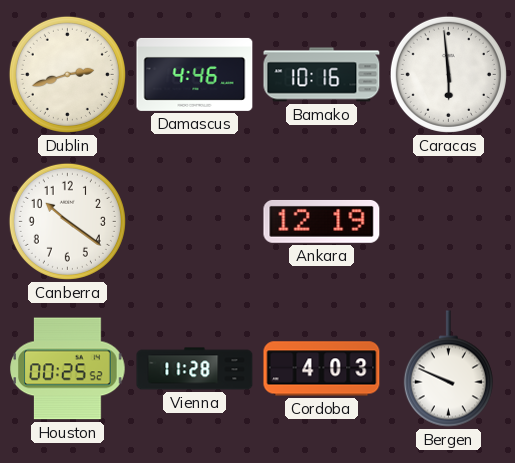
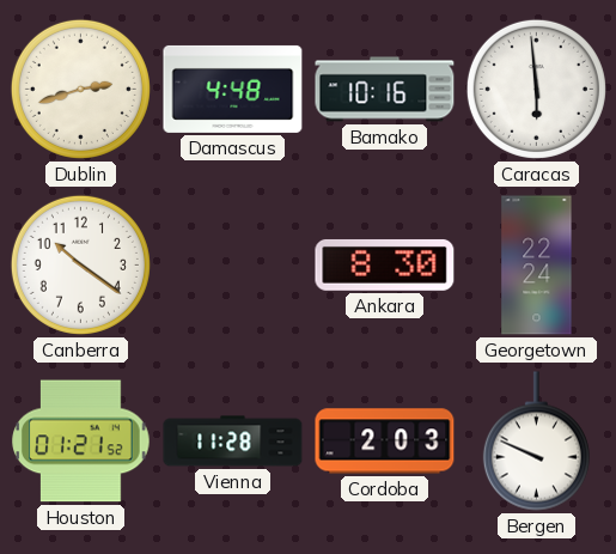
Damascus: 4:46 -> 4:48
Ankara: 12:19 -> 8:30
Georgetown: none -> 22:24
Houston: 00:25 -> 01:21
Cordoba: 4:03 -> 2:03
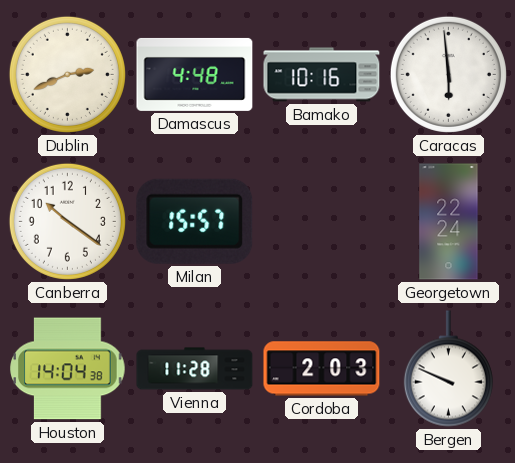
Dublin: 2:42 -> 2:41
Milan: none -> 15:57
Ankara: 8:30 -> none
Houston: 01:21 -> 14:04
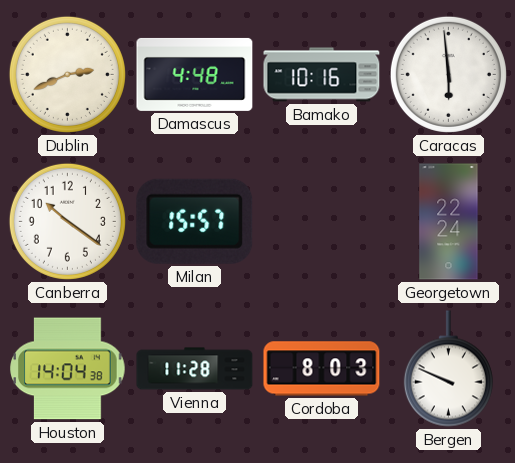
Cordoba: 2:03 -> 8:03
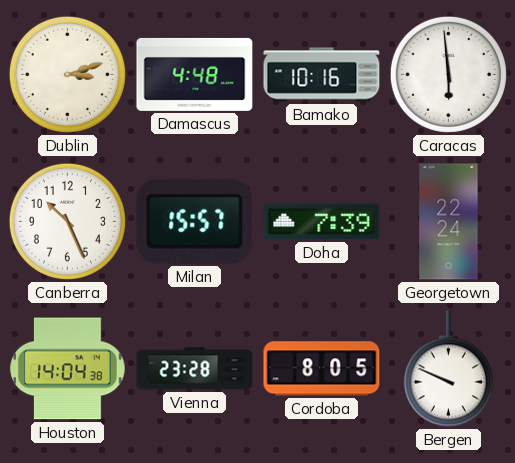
Dublin: 2:41 -> 3:12
Canberra: 10:21 -> 10:26
Doha: none -> 7:39
Vienna: 11:28 -> 23:28
Cordoba: 8:03 -> 8:05
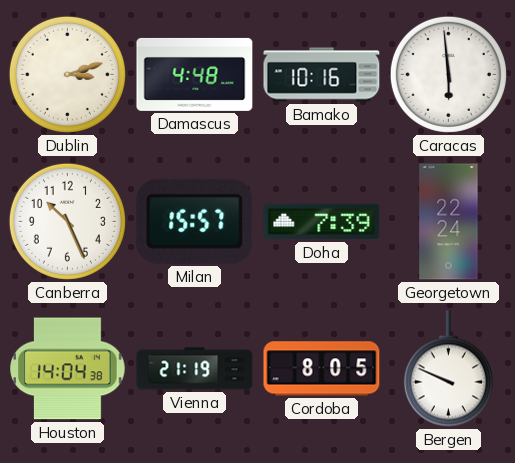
Vienna: 23:28 -> 21:19
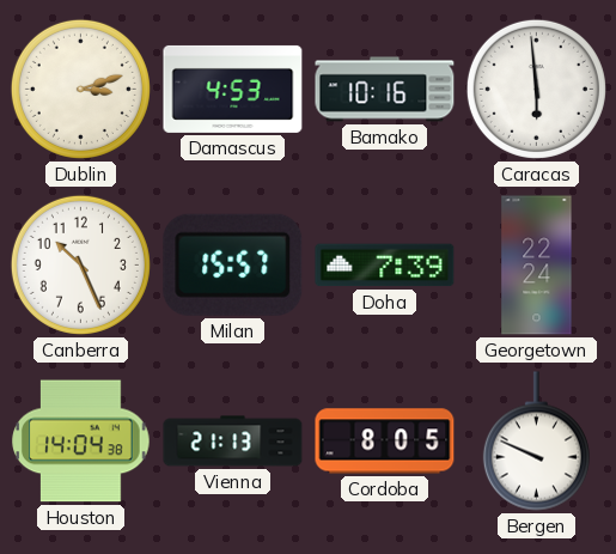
Damascus: 4:48 -> 4:53
Vienna: 21:19 -> 21:13
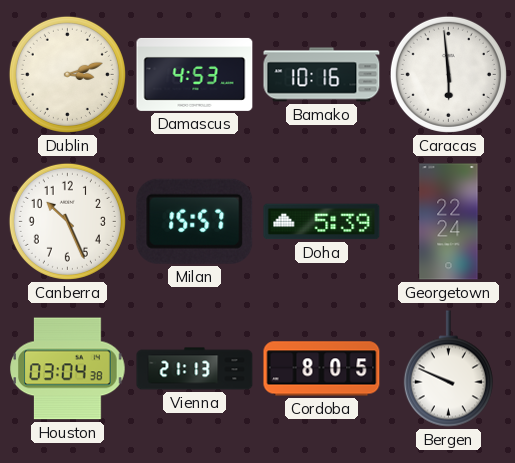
Doha: 7:39 -> 5:39
Houston: 14:04 -> 03:04
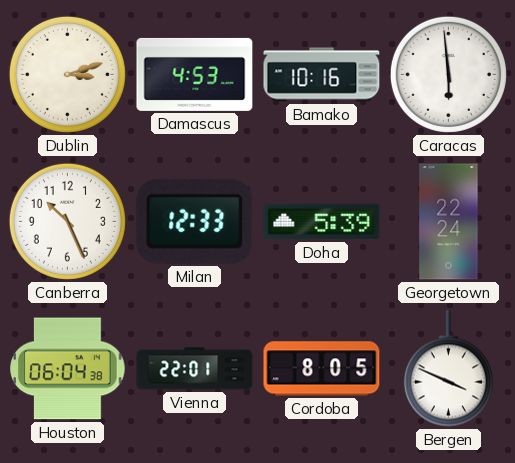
Milan: 15:57 -> 12:33
Houston: 03:04 -> 06:04
Vienna: 21:13 -> 22:01
Bergen: 9:49 -> 3:49
